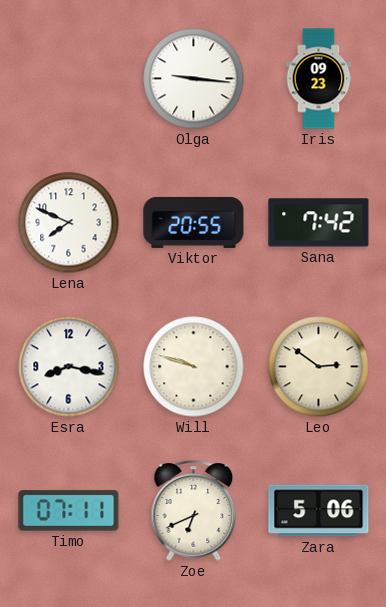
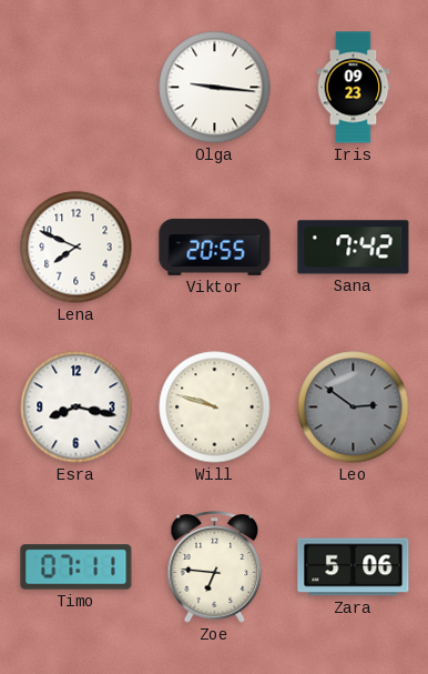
Leo dial: cream -> grey
Zoe: 6:41 -> 6:46
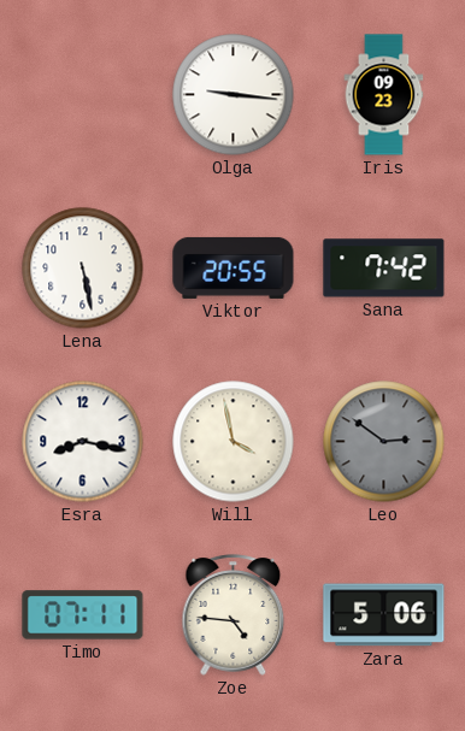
Lena: 7:49 -> 5:28
Will: 9:48 -> 3:58
Zoe: 6:46 -> 4:46
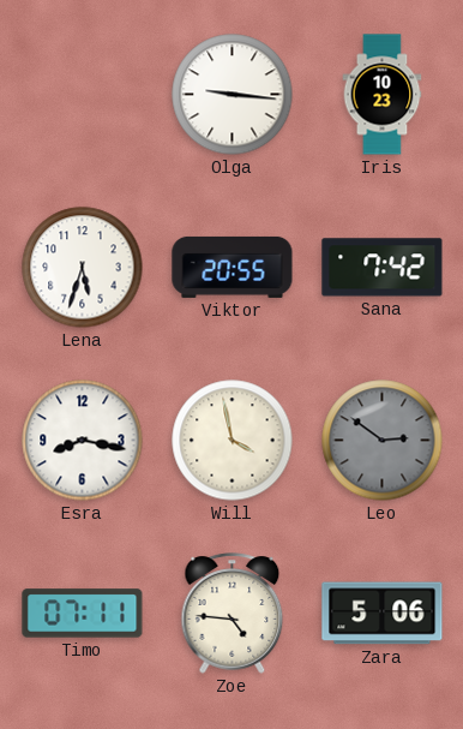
Iris: 09:23 -> 10:23
Lena: 5:28 -> 5:33
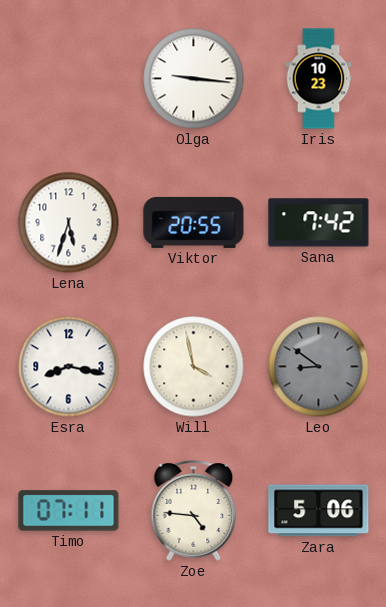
Leo: 2:51 -> 8:51
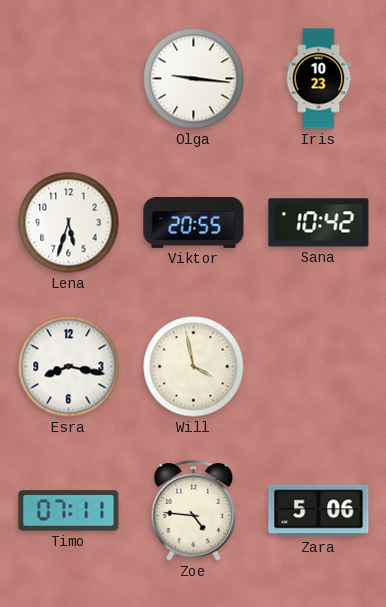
Sana: 7:42 -> 10:42
Leo: 8:51 -> none
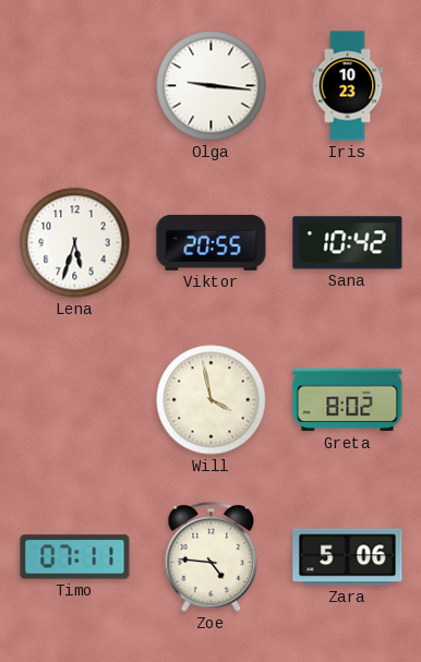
Esra: 8:17 -> none
Greta: none -> 8:02
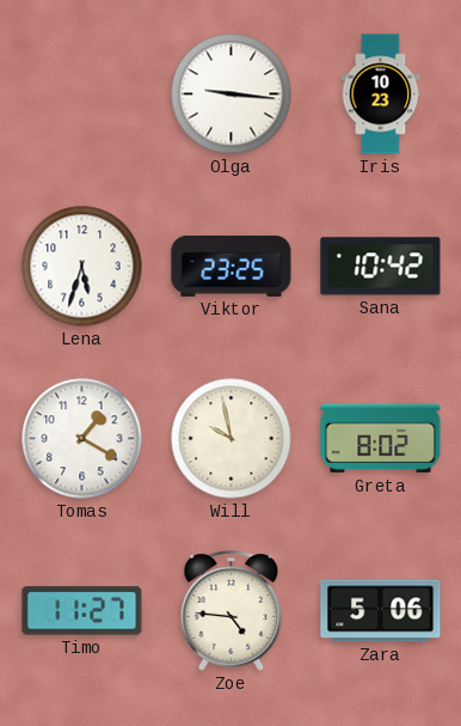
Viktor: 20:55 -> 23:25
Tomas: none -> 1:20
Will: 3:58 -> 9:58
Timo: 07:11 -> 11:27
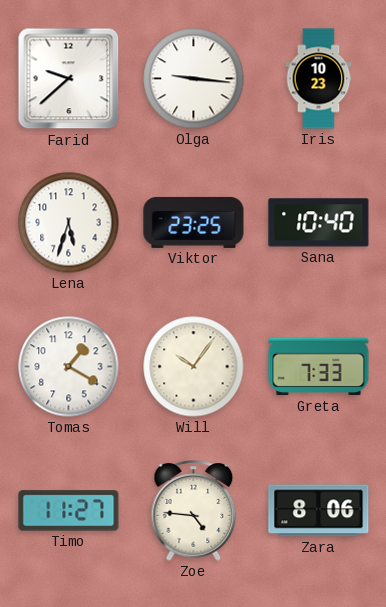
Farid: none -> 9:38
Sana: 10:42 -> 10:40
Will: 9:58 -> 10:06
Greta: 8:02 -> 7:33
Zara: 5:06 -> 8:06
